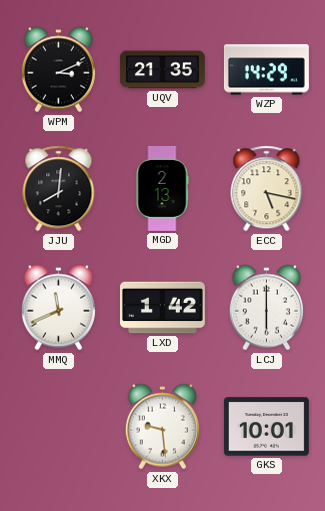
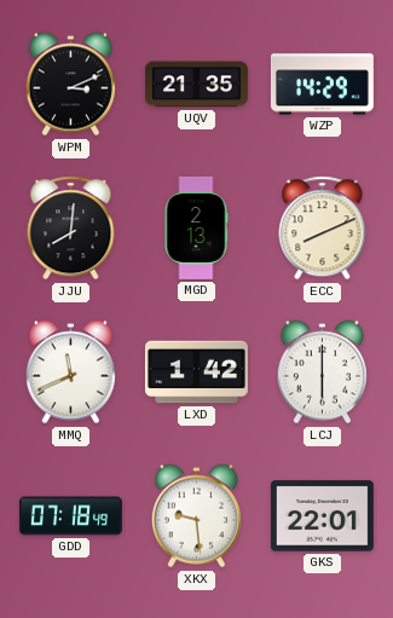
ECC: 5:17 -> 8:11
GDD: none -> 07:18
GKS: 10:01 -> 22:01
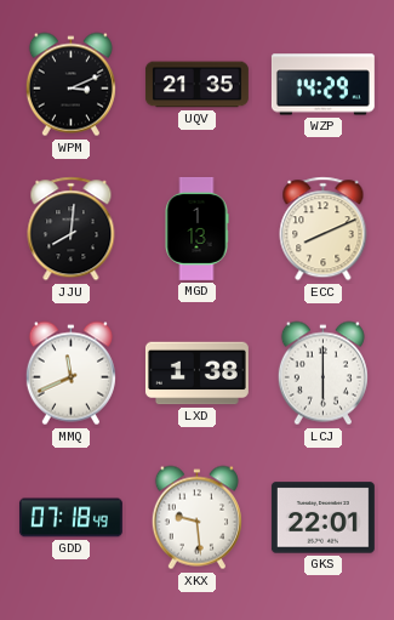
MGD: 2:13 -> 1:13
LXD: 1:42 -> 1:38
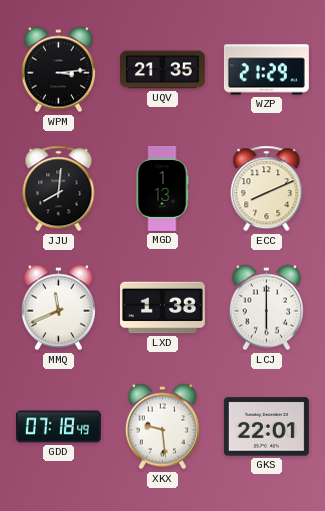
WPM: 3:11 -> 3:14
WZP: 14:29 -> 21:29
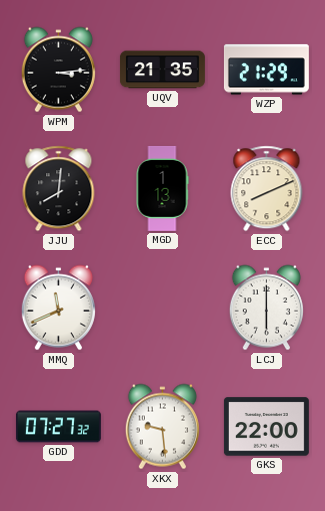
LXD: 1:38 -> none
GDD: 07:18 -> 07:27
GKS: 22:01 -> 22:00
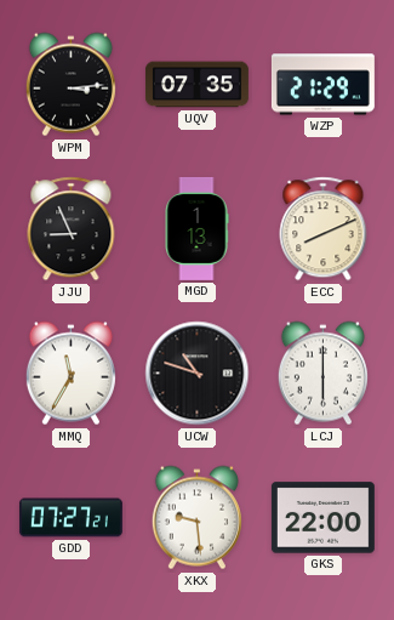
UQV: 21:35 -> 07:35
JJU: 8:01 -> 8:56
MMQ: 11:41 -> 11:35
UCW: none -> 10:48
GDD: 07:27:32 -> 07:27:21
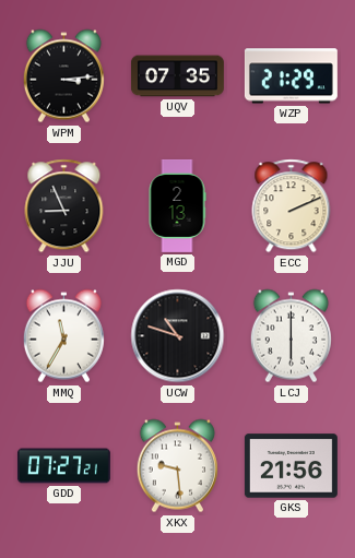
MGD: 1:13 -> 2:13
ECC: 8:11 -> 2:11
GKS: 22:00 -> 21:56
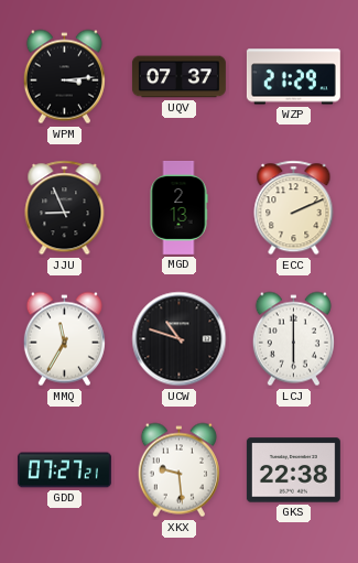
UQV: 07:35 -> 07:37
GKS: 21:56 -> 22:38
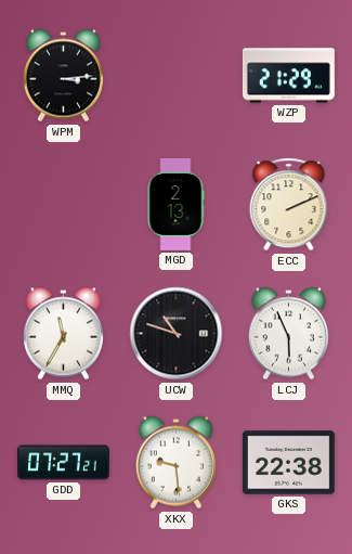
UQV: 07:37 -> none
JJU: 8:56 -> none
LCJ: 6:00 -> 5:56
